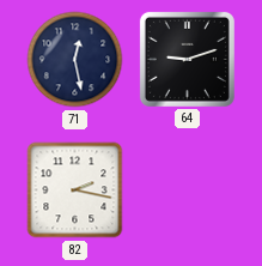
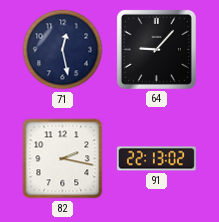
64: 9:12 -> 9:07
91: none -> 22:13
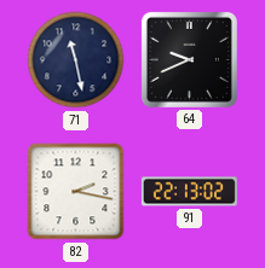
71: 12:28 -> 11:28
64: 9:07 -> 9:41
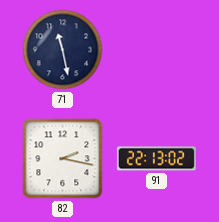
64: 9:41 -> none
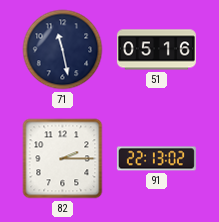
51: none -> 05:16
82: 2:17 -> 2:15
